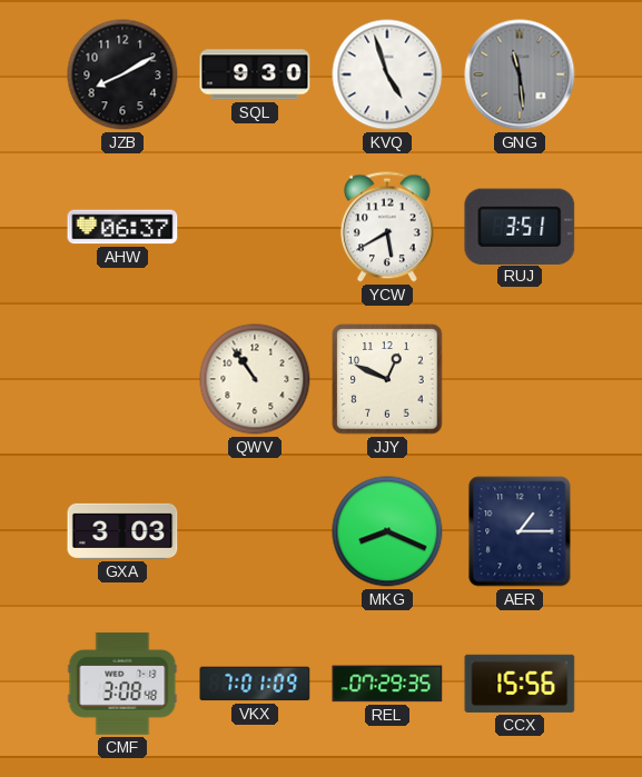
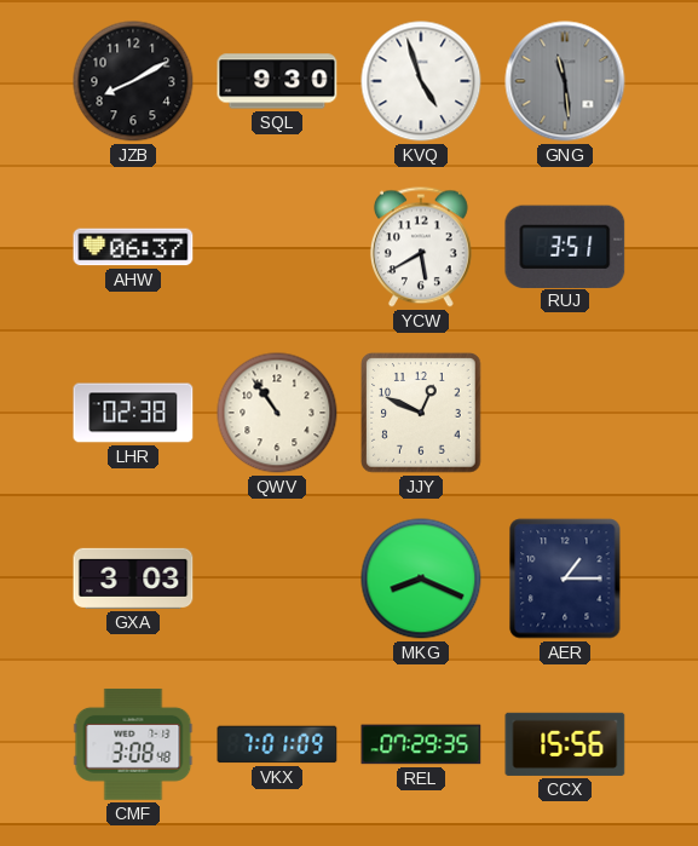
LHR: none -> 02:38
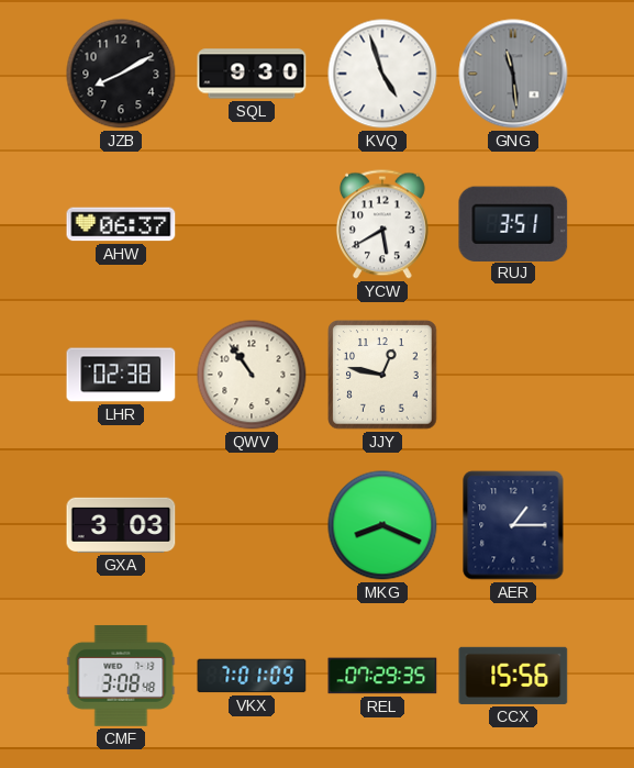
JJY: 12:49 -> 12:47
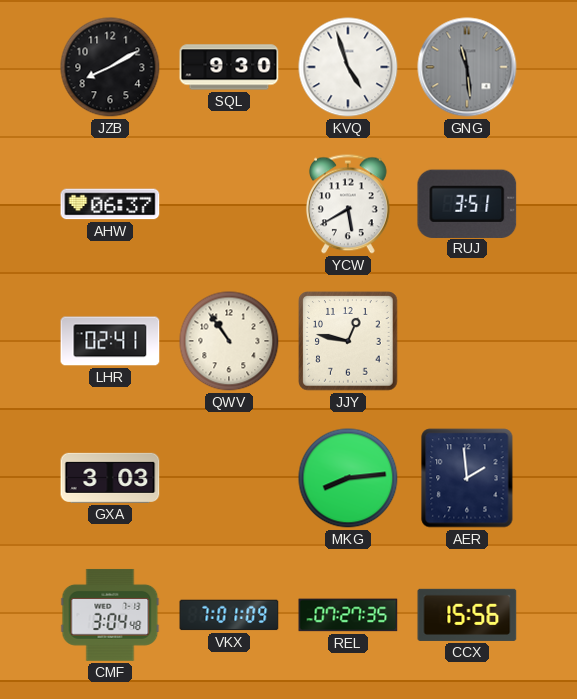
LHR: 02:38 -> 02:41
MKG: 8:19 -> 8:14
AER: 1:15 -> 1:59
CMF: 3:08 -> 3:04
REL: 07:29 -> 07:27
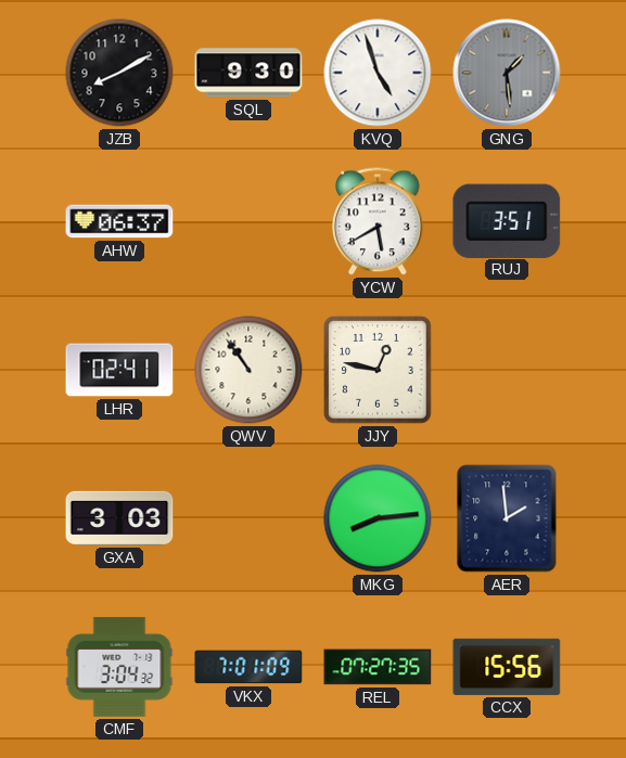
GNG: 11:29 -> 1:29
CMF: 3:04:48 -> 3:04:32
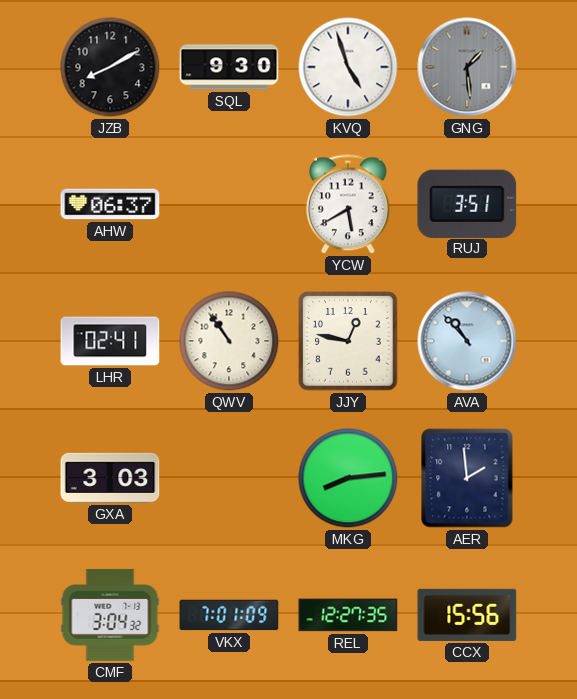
AVA: none -> 10:53
REL: 07:27 -> 12:27
